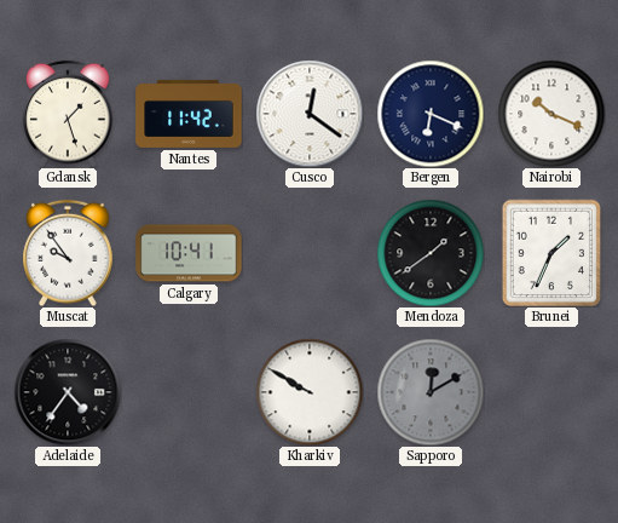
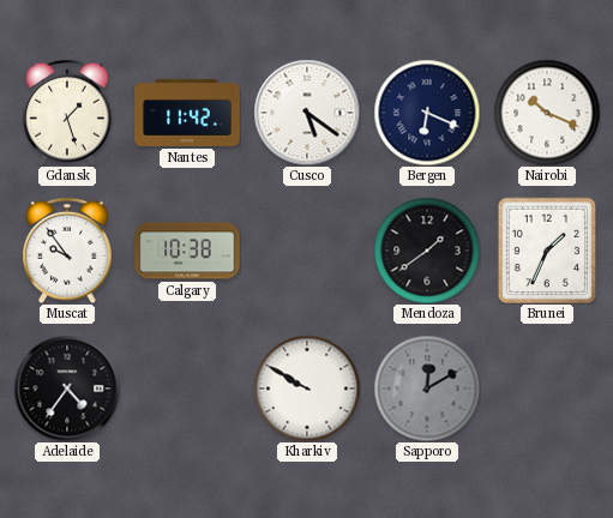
Cusco: 12:21 -> 5:21
Calgary: 10:41 -> 10:38
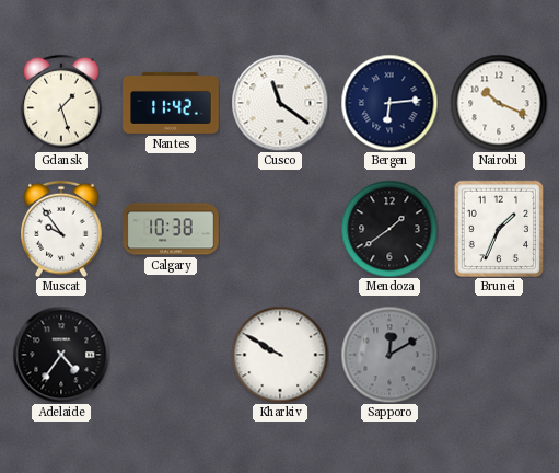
Cusco: 5:21 -> 11:21
Bergen: 6:19 -> 6:14
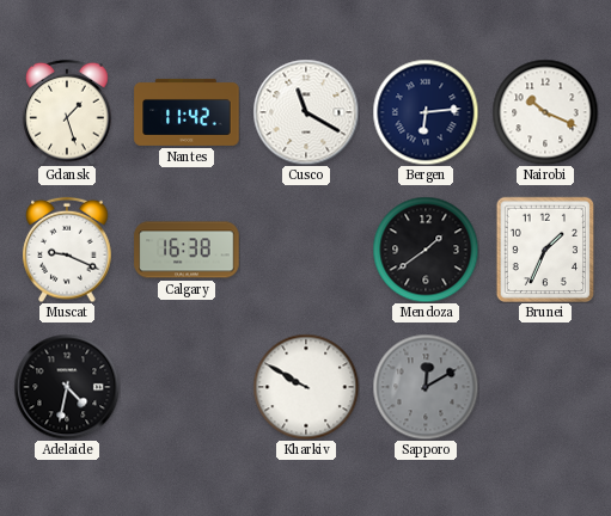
Cusco: 11:21 -> 11:20
Muscat: 9:54 -> 9:19
Calgary: 10:38 -> 16:38
Adelaide: 4:36 -> 4:32
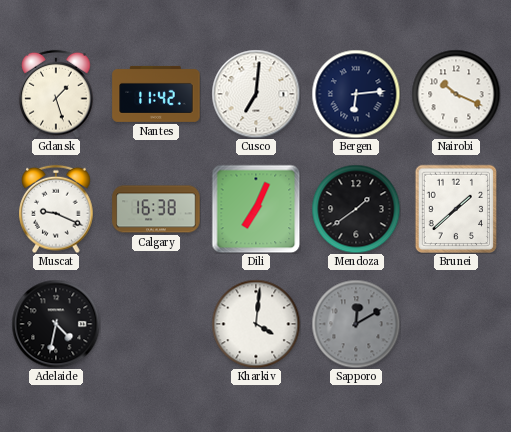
Cusco: 11:20 -> 7:01
Dili: none -> 7:04
Brunei: 1:34 -> 1:38
Kharkiv: 9:50 -> 4:01
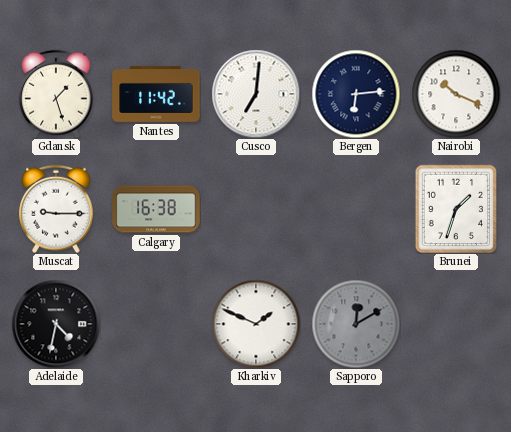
Muscat: 9:19 -> 9:15
Dili: 7:04 -> none
Mendoza: 1:39 -> none
Brunei: 1:38 -> 1:33
Kharkiv: 4:01 -> 1:49
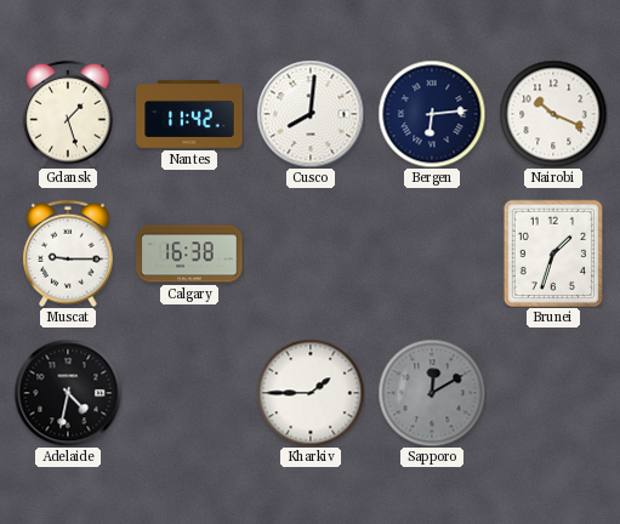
Cusco: 7:01 -> 8:01
Kharkiv: 1:49 -> 1:45
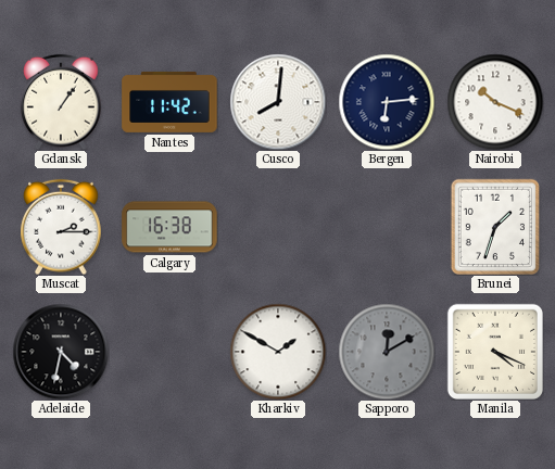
Gdansk: 1:27 -> 1:06
Muscat: 9:15 -> 2:15
Kharkiv: 1:45 -> 1:50
Manila: none -> 4:19
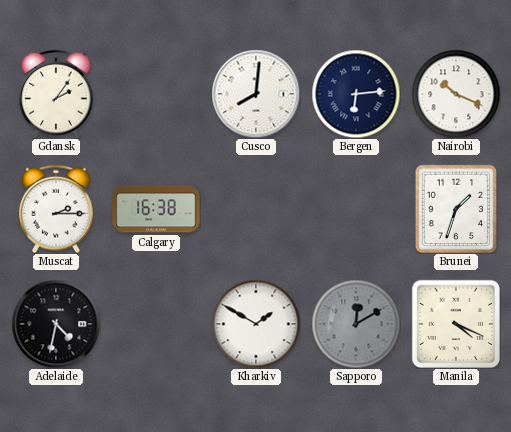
Gdansk: 1:06 -> 2:06
Nantes: 11:42 -> none
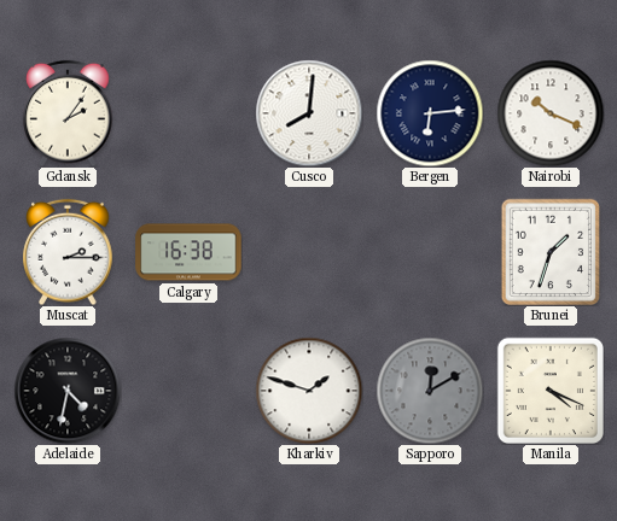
Kharkiv: 1:50 -> 1:48
